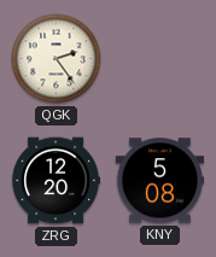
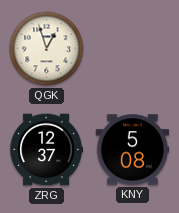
QGK: 2:24 -> 12:57
ZRG: 12:20 -> 12:37
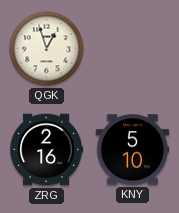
ZRG: 12:37 -> 2:16
KNY: 5:08 -> 5:10
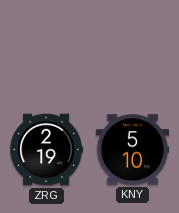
QGK: 12:57 -> none
ZRG: 2:16 -> 2:19
